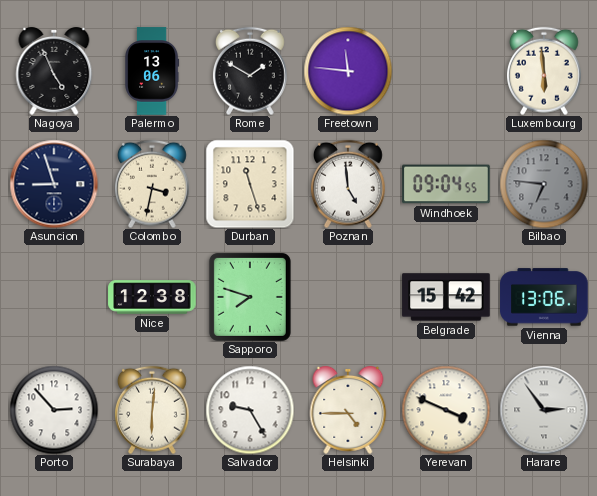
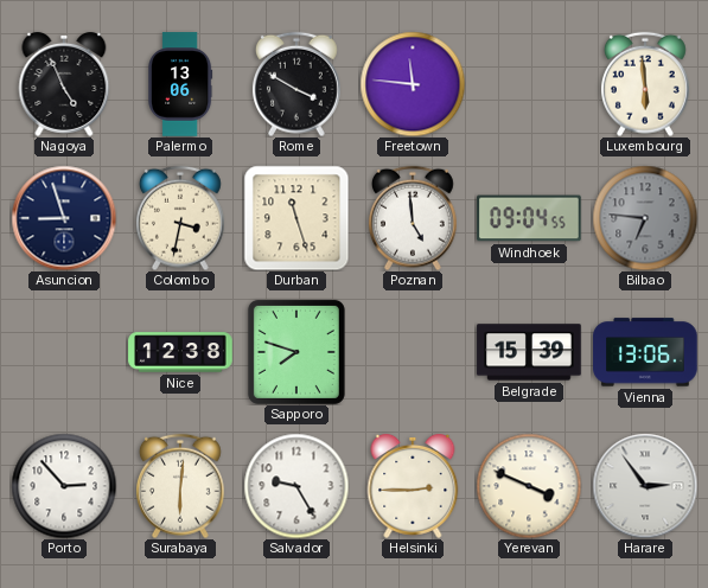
Rome: 1:50 -> 3:50
Belgrade: 15:42 -> 15:39
Helsinki: 4:45 -> 2:45
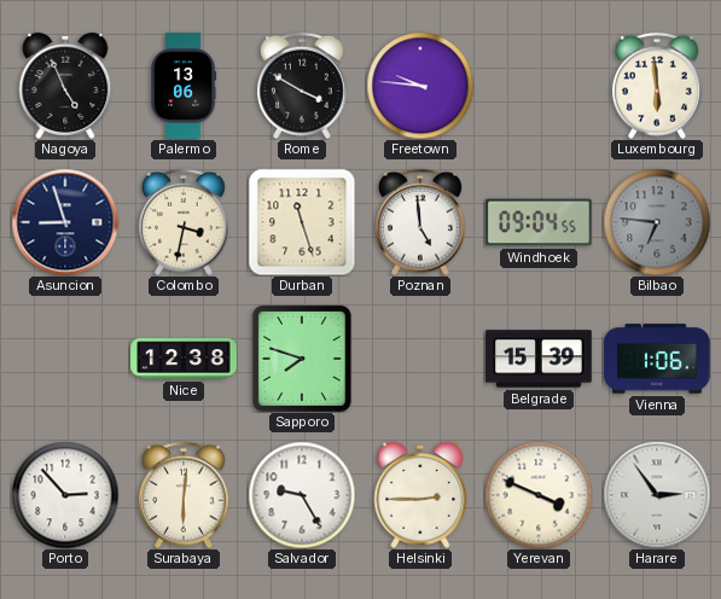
Freetown: 11:46 -> 9:46
Vienna: 13:06 -> 1:06
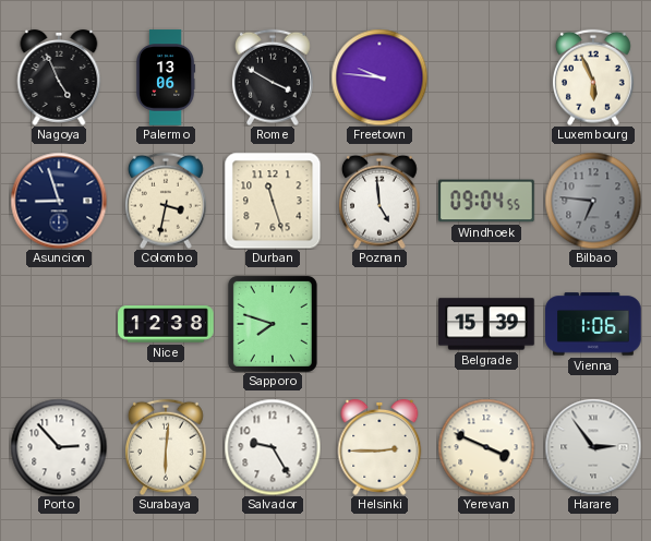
Luxembourg: 5:59 -> 5:56
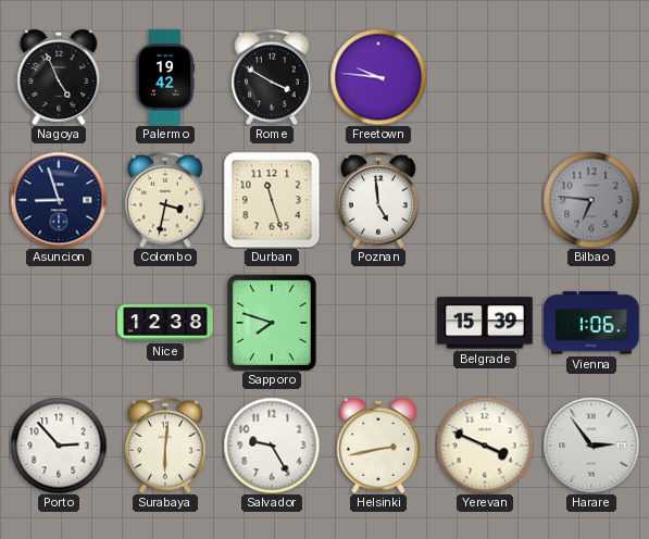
Palermo: 13:06 -> 19:42
Luxembourg: 5:56 -> none
Windhoek: 09:04 -> none
Helsinki: 2:45 -> 2:43
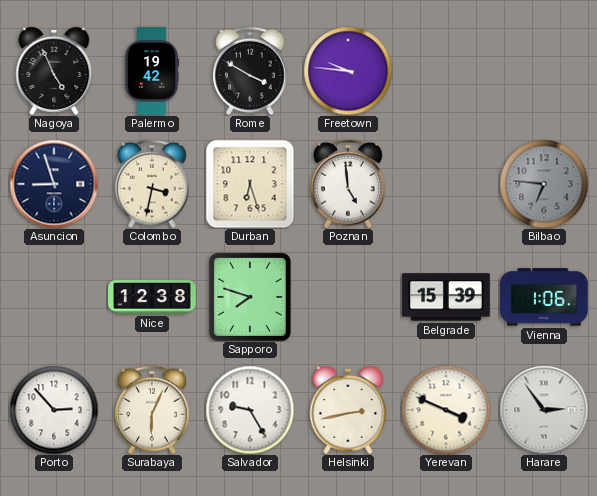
Durban: 11:27 -> 6:27
Surabaya: 6:01 -> 6:04
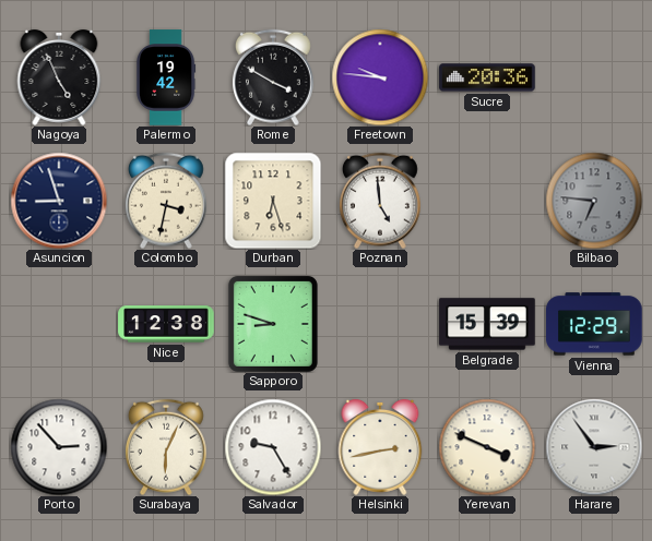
Sucre: none -> 20:36
Sapporo: 7:48 -> 8:48
Vienna: 1:06 -> 12:29
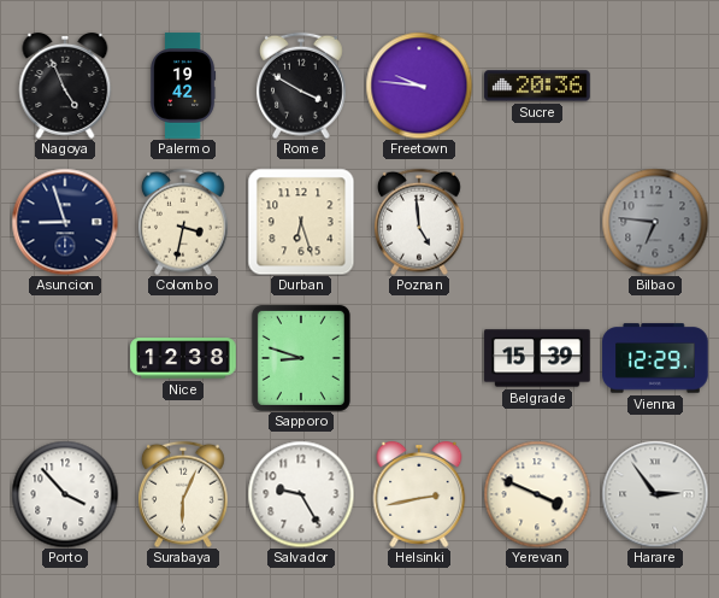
Porto: 2:53 -> 3:53
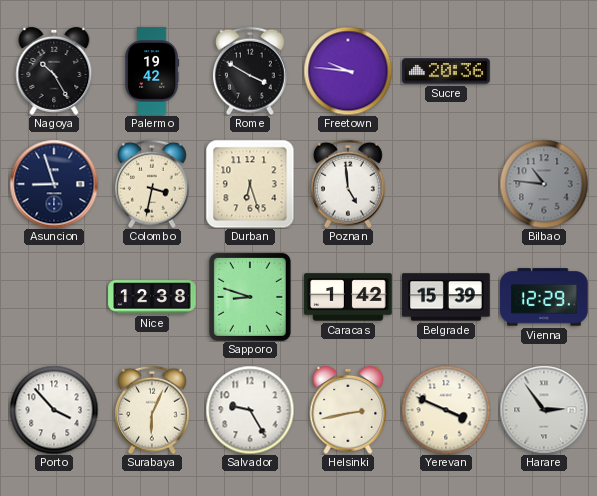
Nagoya: 4:56 -> 10:25
Bilbao: 6:46 -> 10:46
Caracas: none -> 1:42
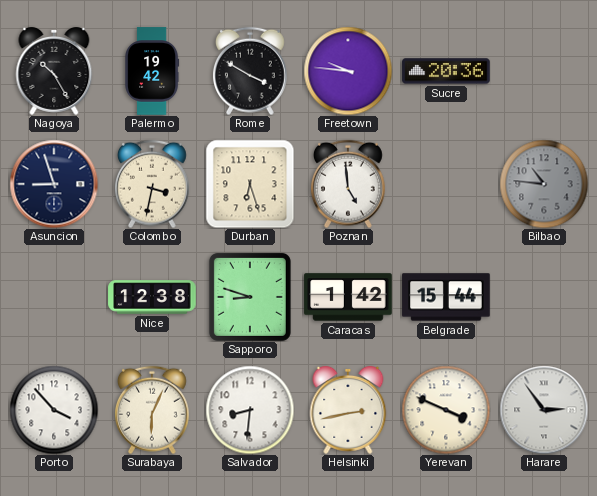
Belgrade: 15:39 -> 15:44
Vienna: 12:29 -> none
Salvador: 9:25 -> 8:31
